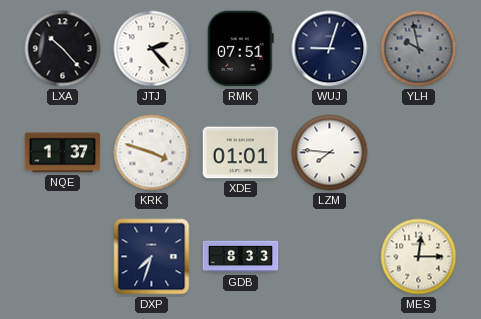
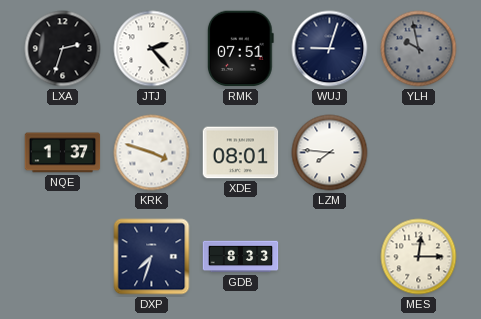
LXA: 10:23 -> 2:33
XDE: 01:01 -> 08:01
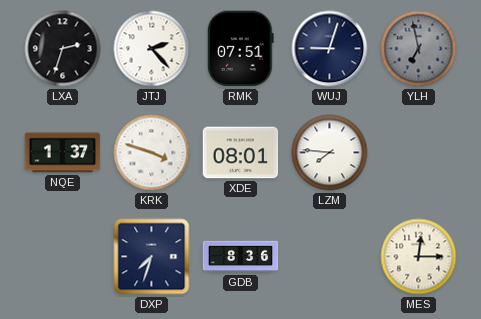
YLH: 9:58 -> 6:58
GDB: 8:33 -> 8:36
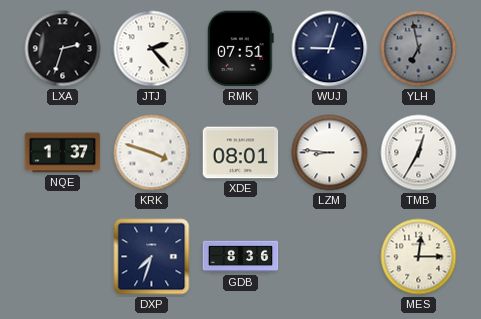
LZM: 7:46 -> 8:46
TMB: none -> 12:35
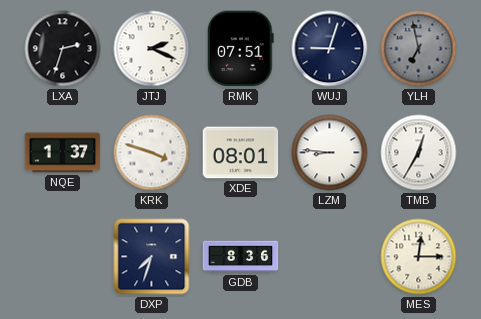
JTJ: 2:23 -> 2:19
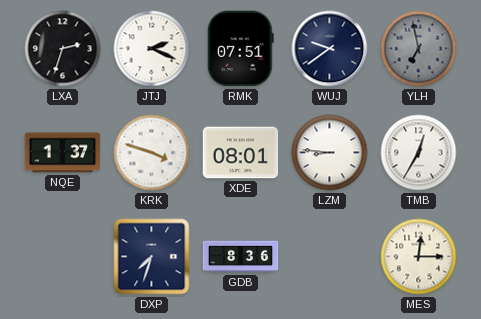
WUJ: 9:03 -> 9:39
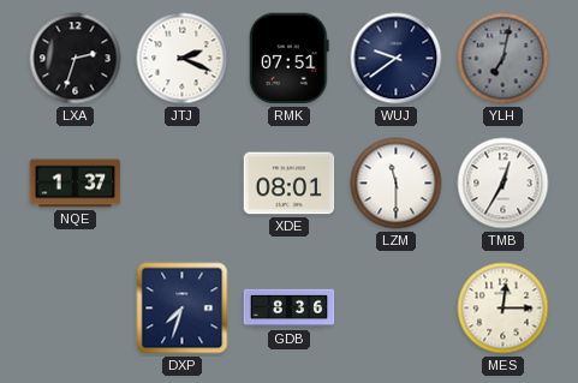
YLH: 6:58 -> 7:02
KRK: 3:48 -> none
LZM: 8:46 -> 11:30
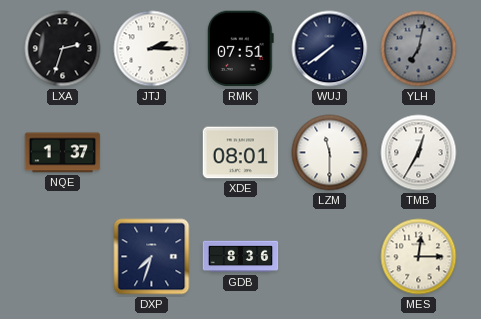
JTJ: 2:19 -> 2:15
WUJ: 9:39 -> 7:39
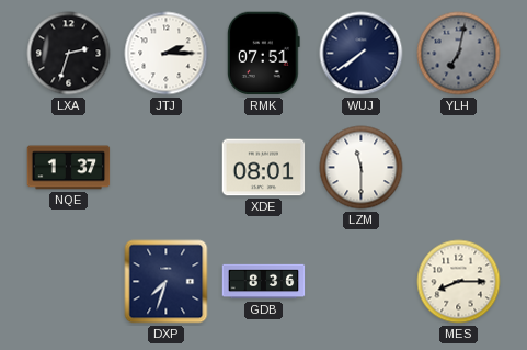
TMB: 12:35 -> none
MES: 12:15 -> 8:15
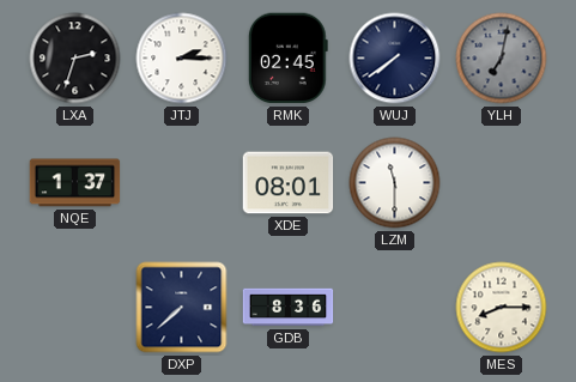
RMK: 07:51 -> 02:45
DXP: 7:33 -> 7:38
